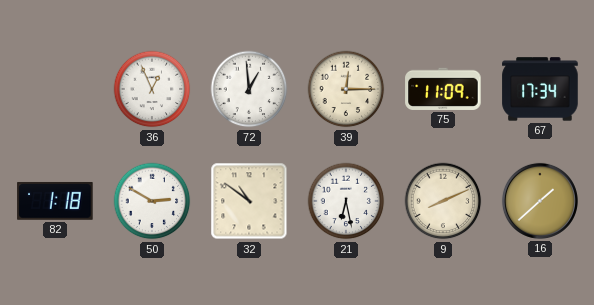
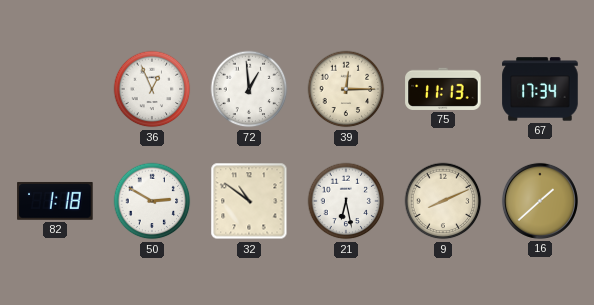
75: 11:09 -> 11:13
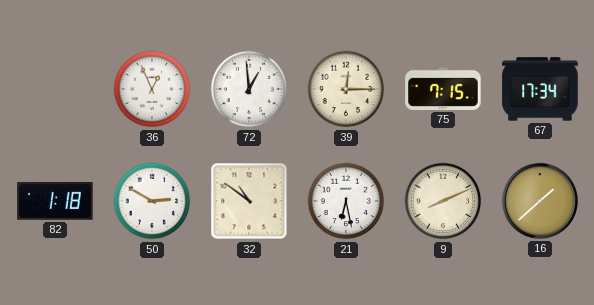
75: 11:13 -> 7:15
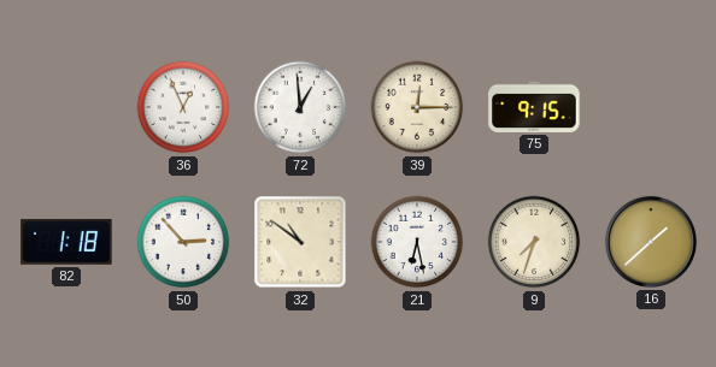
75: 7:15 -> 9:15
67: 17:34 -> none
50: 2:50 -> 2:53
9: 8:11 -> 7:33
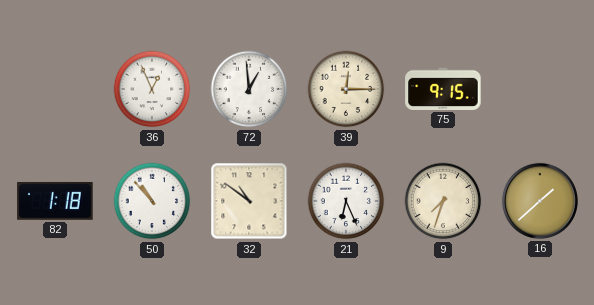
50: 2:53 -> 10:53
21: 6:28 -> 6:26
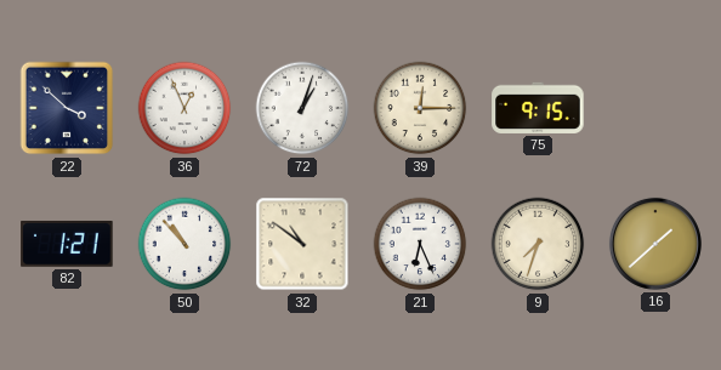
22: none -> 3:52
72: 12:59 -> 1:03
82: 1:18 -> 1:21
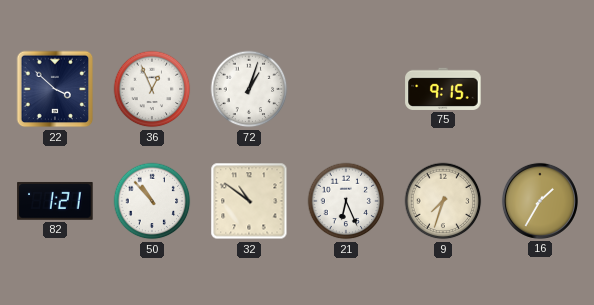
39: 12:15 -> none
16: 1:38 -> 1:35
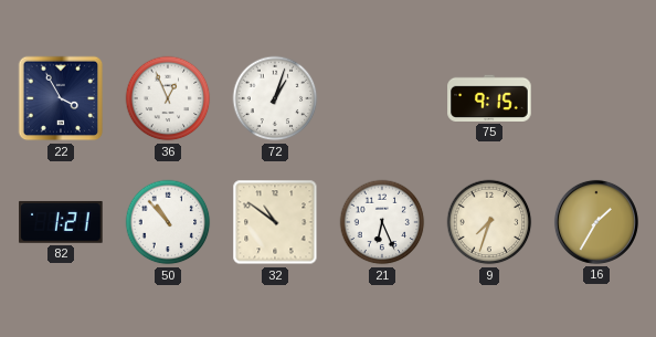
22: 3:52 -> 3:55
